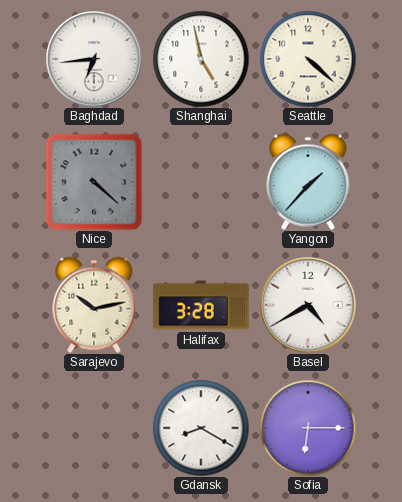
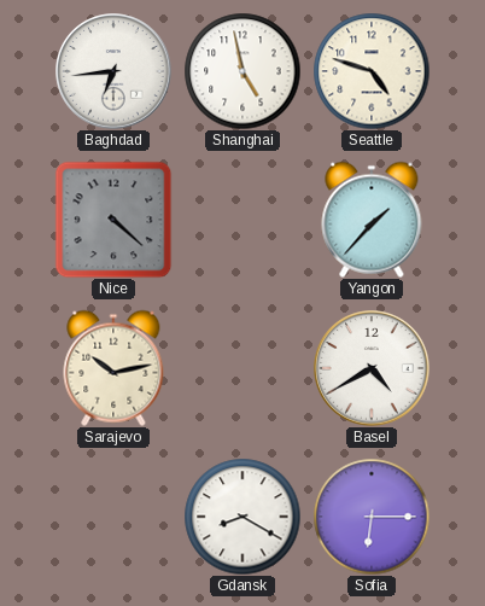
Seattle: 4:22 -> 4:48
Halifax: 3:28 -> none
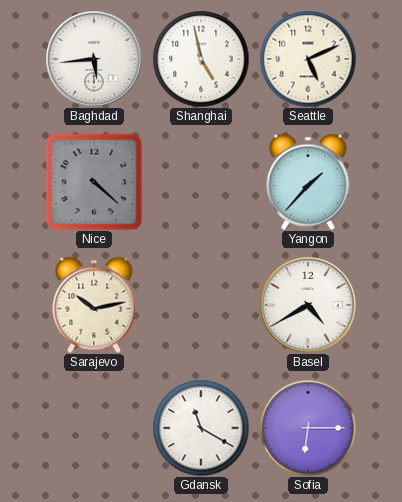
Baghdad: 6:44 -> 5:44
Seattle: 4:48 -> 5:11
Gdansk: 8:20 -> 11:20
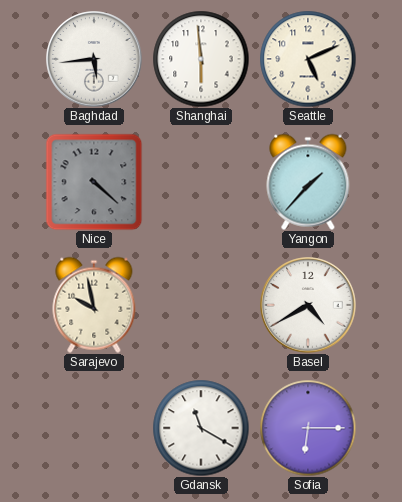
Shanghai: 4:58 -> 5:59
Sarajevo: 10:13 -> 9:58
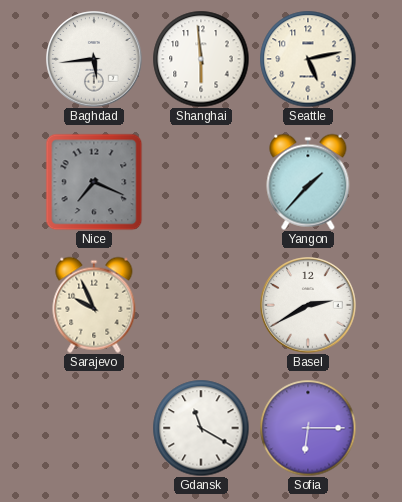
Seattle: 5:11 -> 5:13
Nice: 4:22 -> 7:19
Sarajevo: 9:58 -> 9:56
Basel: 4:40 -> 2:40
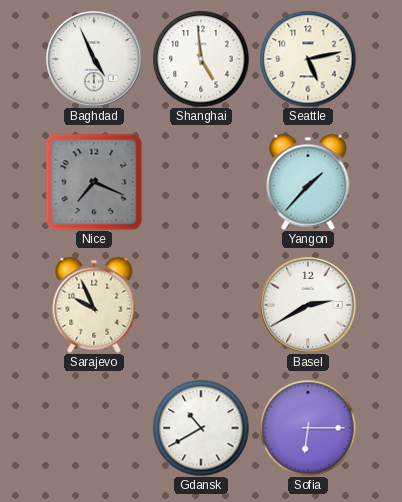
Baghdad: 5:44 -> 4:56
Shanghai: 5:59 -> 4:59
Gdansk: 11:20 -> 10:40
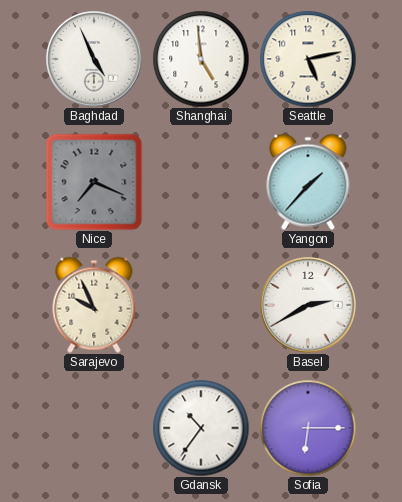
Gdansk: 10:40 -> 10:36
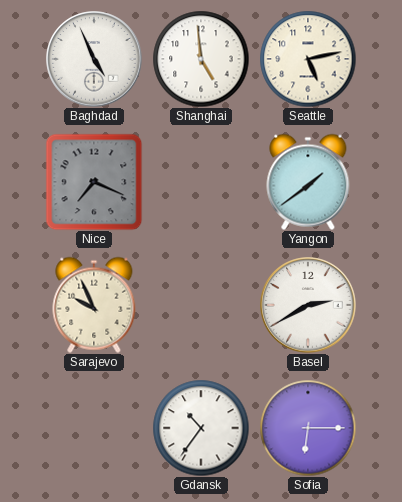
Yangon: 1:37 -> 1:39
